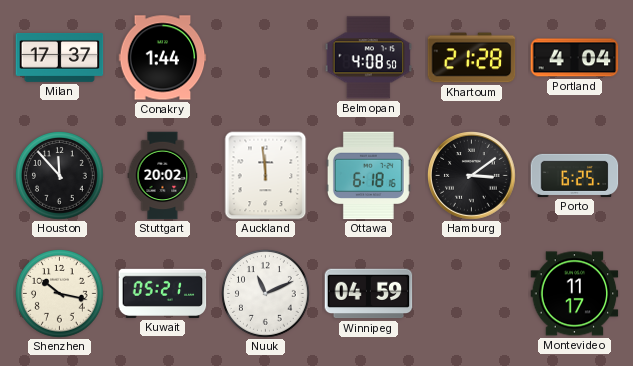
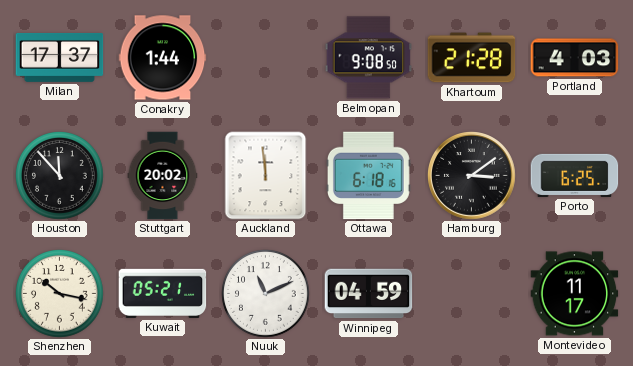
Belmopan: 4:08 -> 9:08
Portland: 4:04 -> 4:03
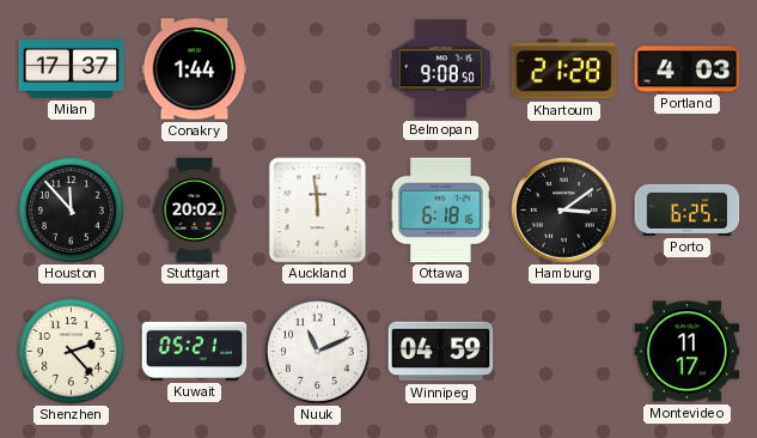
Shenzhen: 10:17 -> 2:23
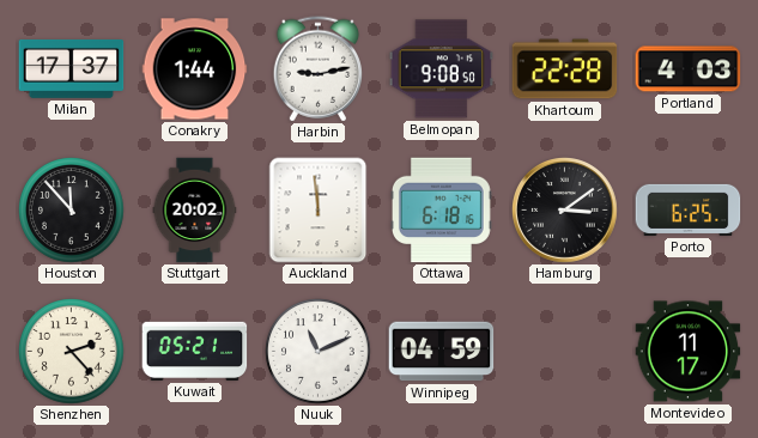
Harbin: none -> 9:13
Khartoum: 21:28 -> 22:28
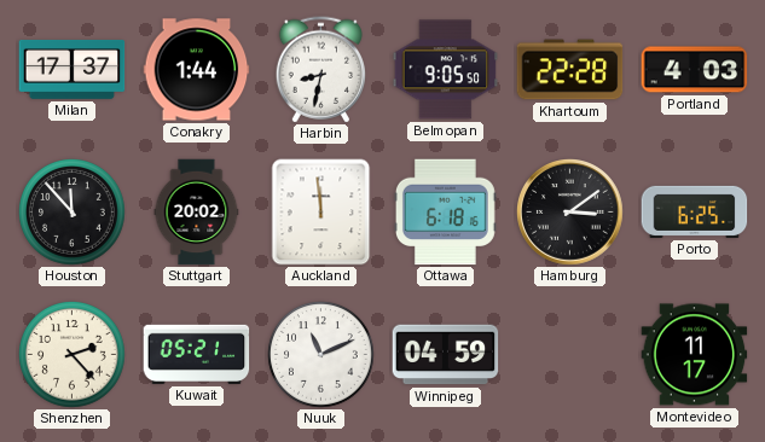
Harbin: 9:13 -> 8:32
Belmopan: 9:08 -> 9:05
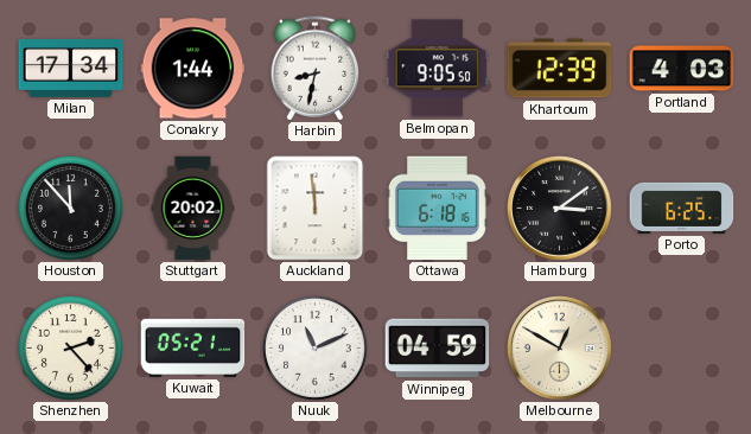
Milan: 17:37 -> 17:34
Khartoum: 22:28 -> 12:39
Melbourne: none -> 12:50
Montevideo: 11:17 -> none
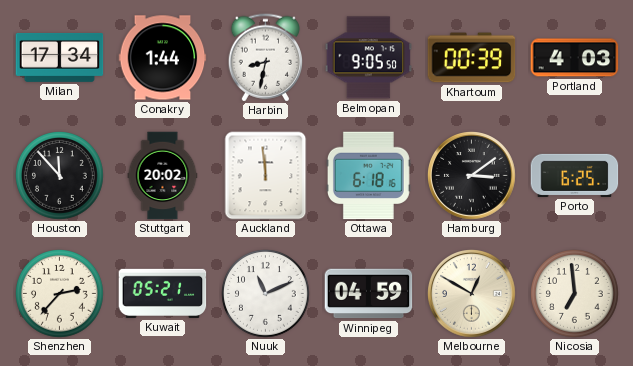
Khartoum: 12:39 -> 00:39
Shenzhen: 2:23 -> 2:37
Nicosia: none -> 6:59
